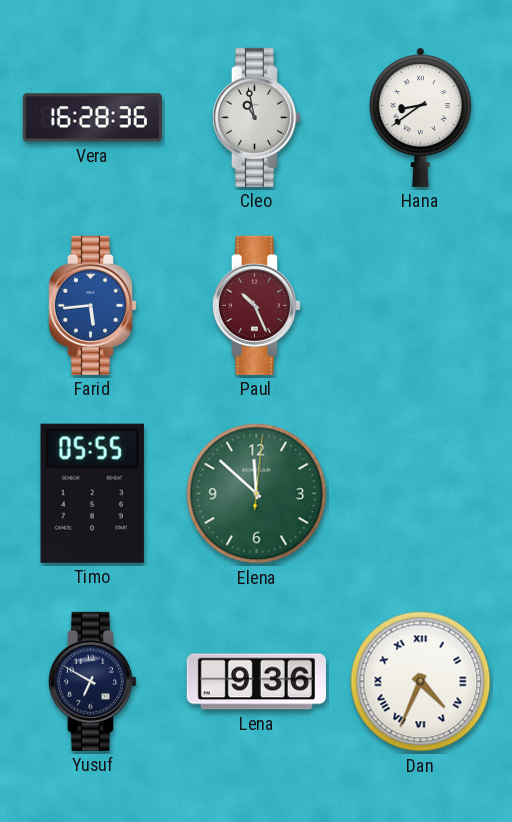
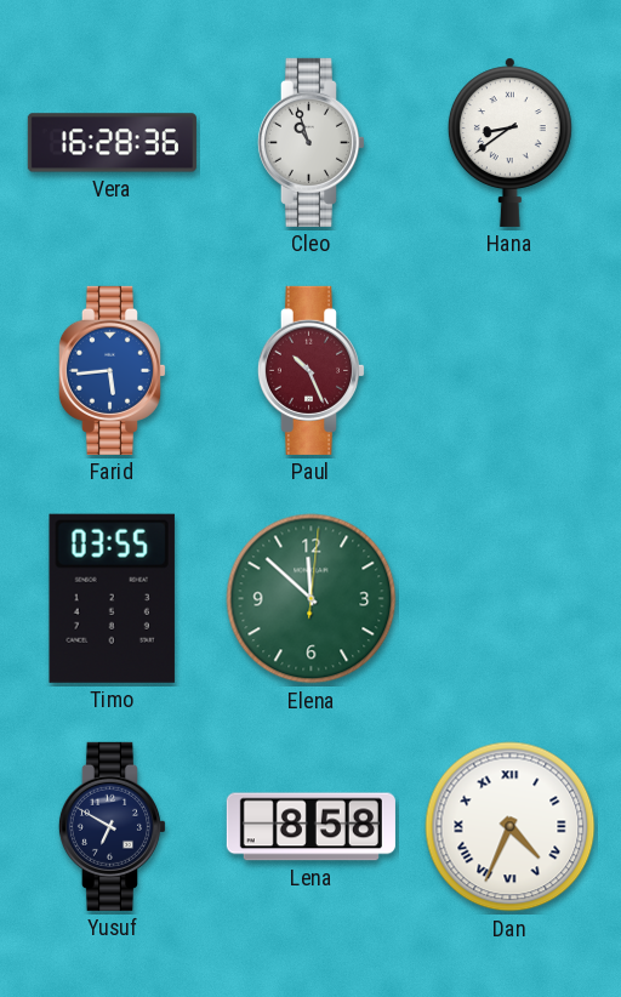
Cleo: 10:58 -> 10:57
Timo: 05:55 -> 03:55
Lena: 9:36 -> 8:58
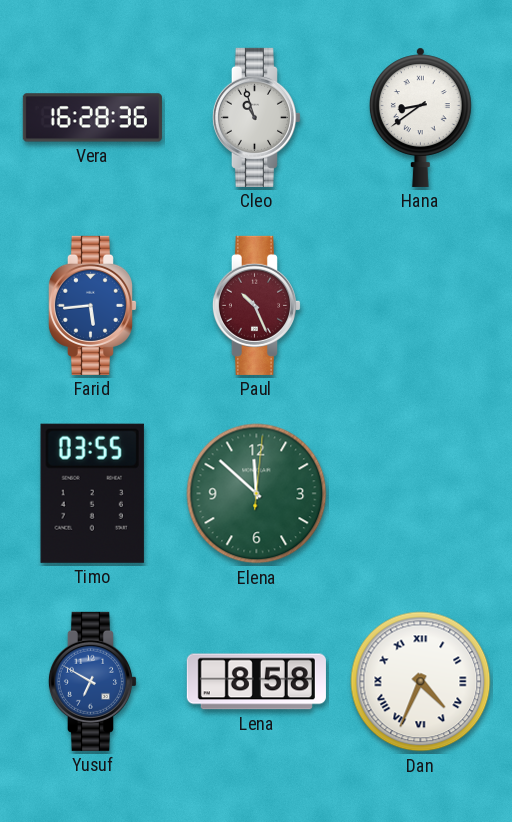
Yusuf dial: navy -> blue
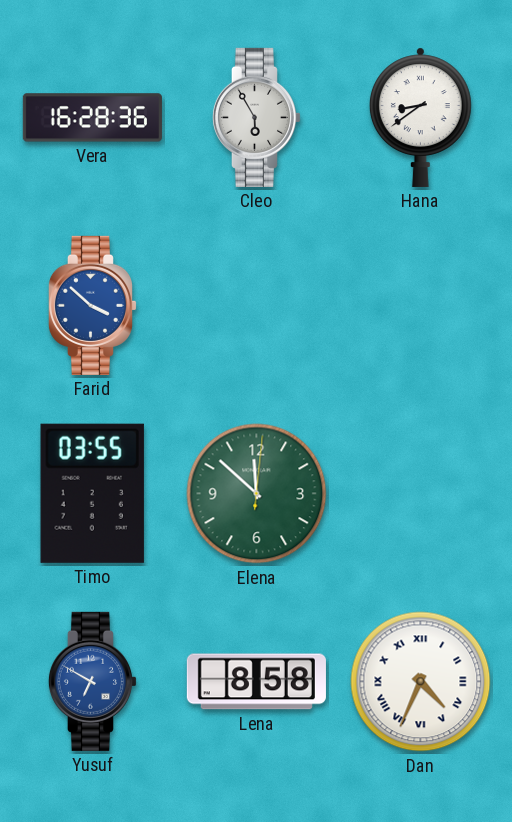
Cleo: 10:57 -> 5:55
Farid: 5:44 -> 3:52
Paul: 10:26 -> none
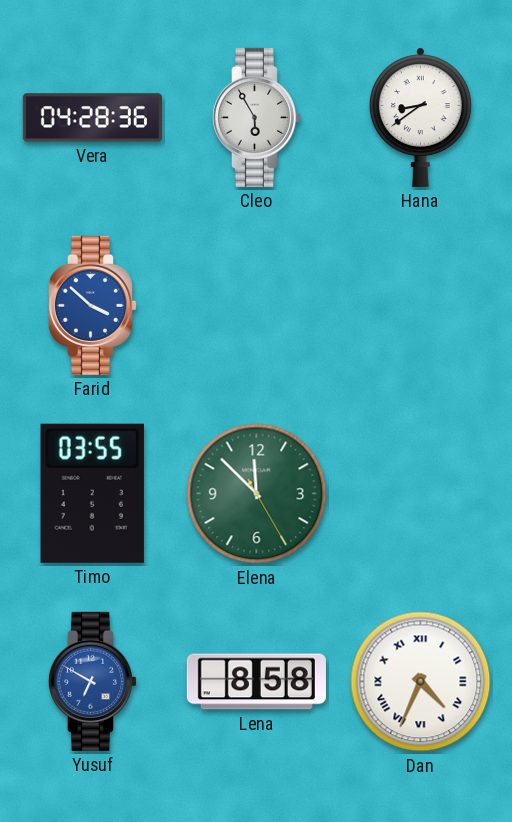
Vera: 16:28 -> 04:28
Elena: 11:52:01 -> 11:52:25
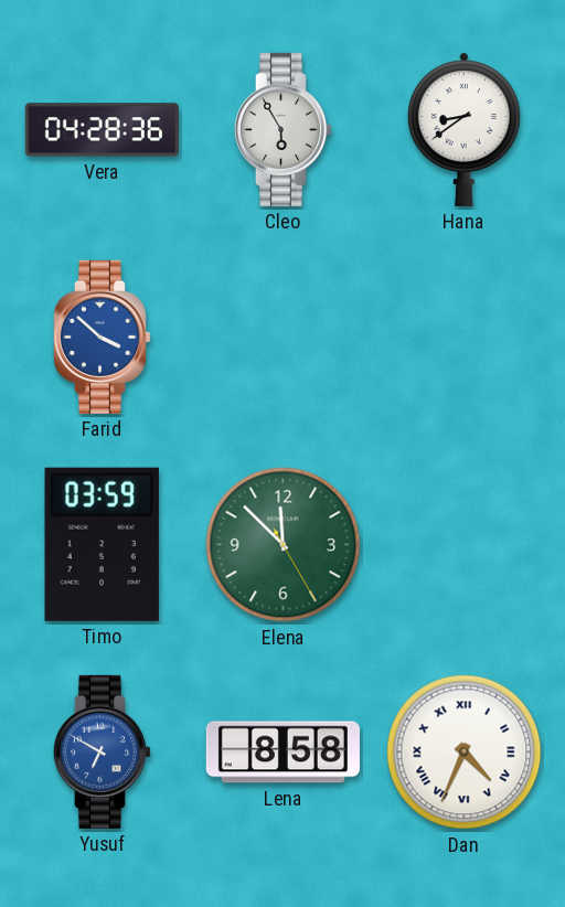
Timo: 03:55 -> 03:59
